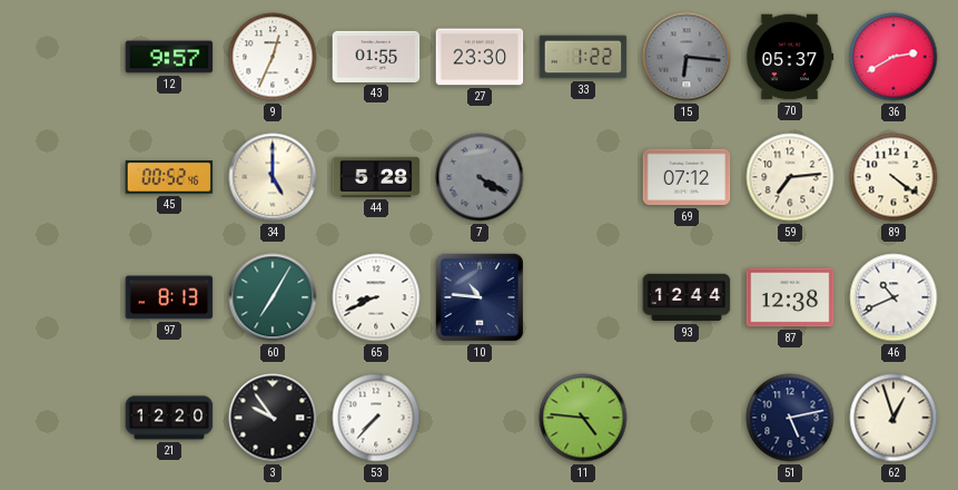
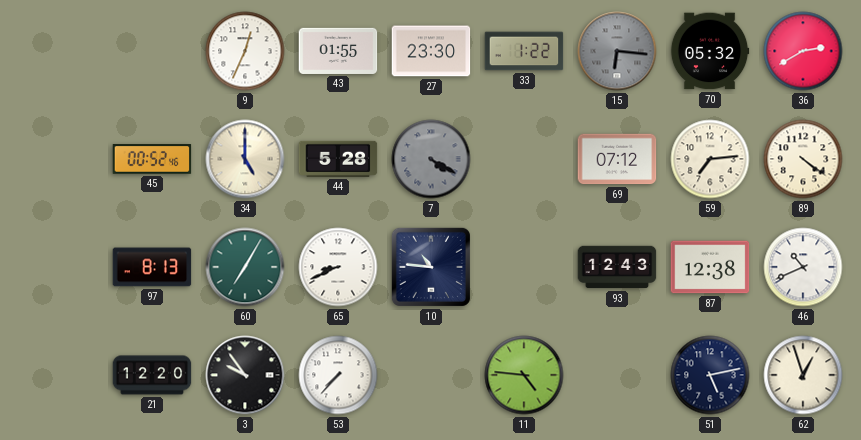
12: 9:57 -> none
70: 05:37 -> 05:32
93: 12:44 -> 12:43
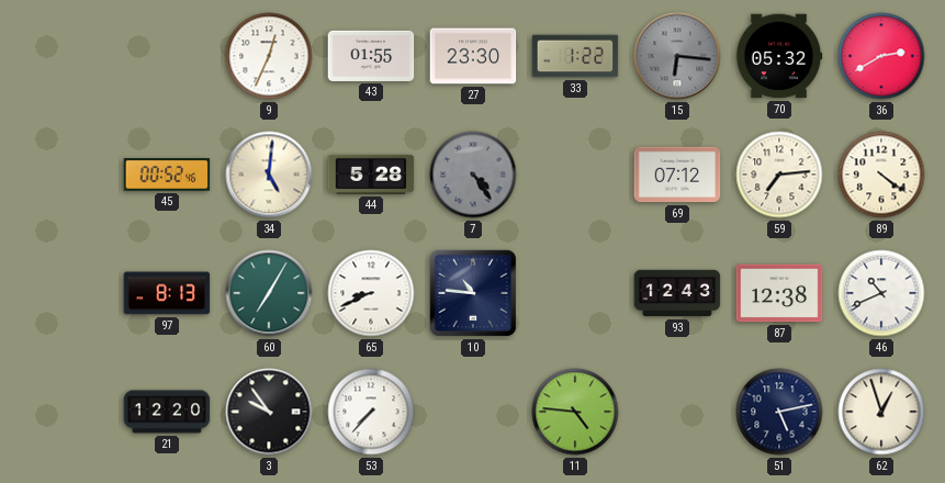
34: 5:00 -> 5:01
7: 4:20 -> 4:24
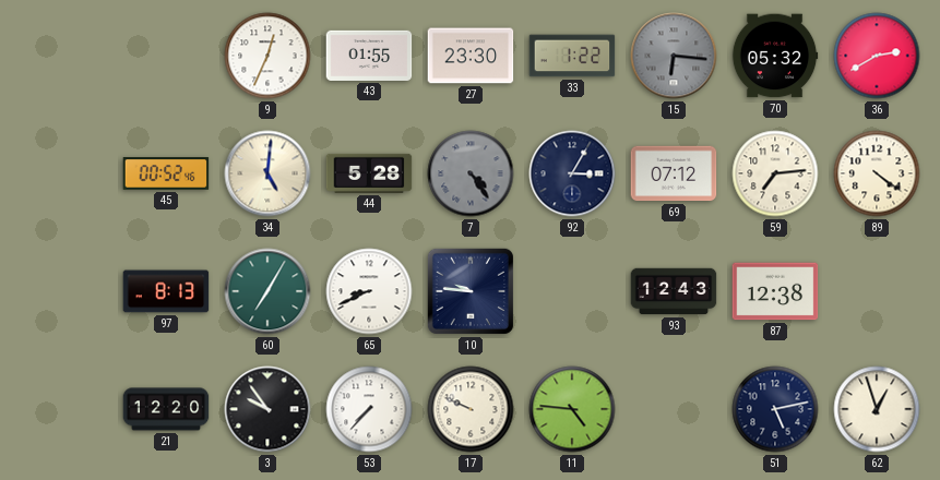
92: none -> 3:05
10: 10:46 -> 9:46
46: 10:41 -> none
17: none -> 9:49
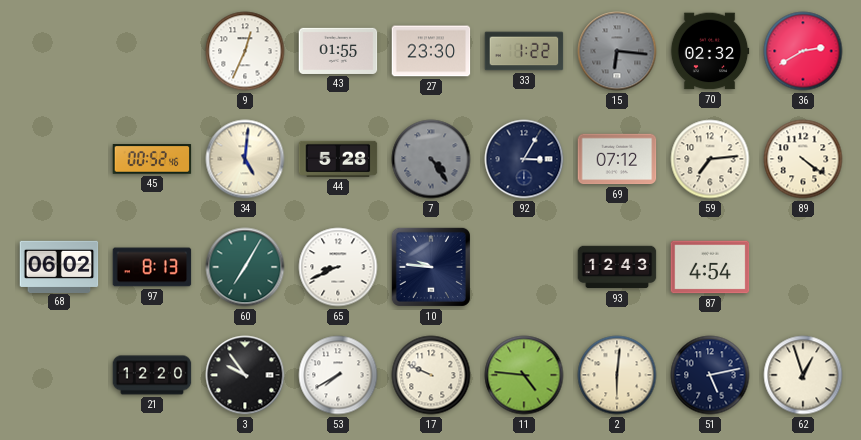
70: 05:32 -> 02:32
68: none -> 06:02
87: 12:38 -> 4:54
53: 7:37 -> 7:40
2: none -> 6:01
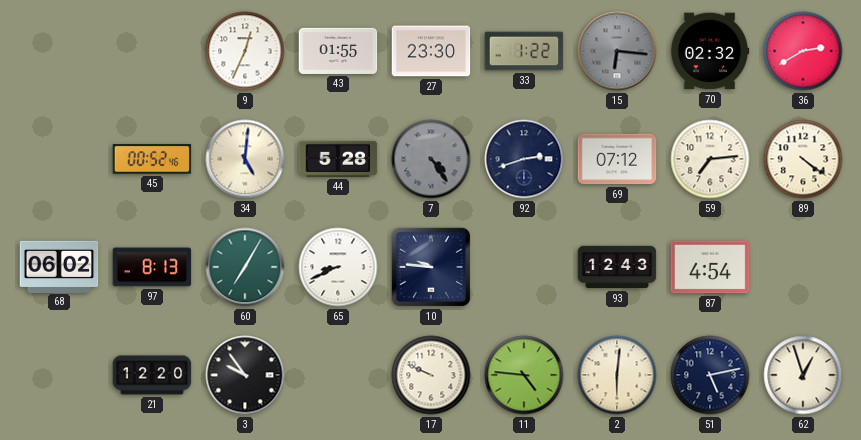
92: 3:05 -> 2:42
53: 7:40 -> none
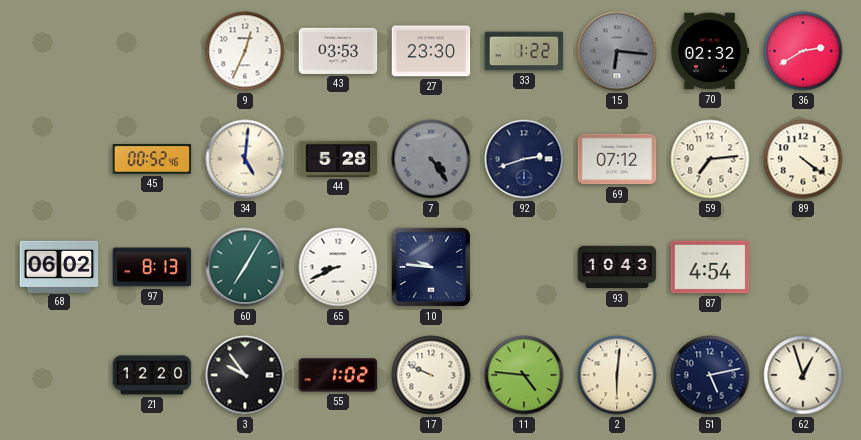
43: 01:55 -> 03:53
93: 12:43 -> 10:43
55: none -> 1:02
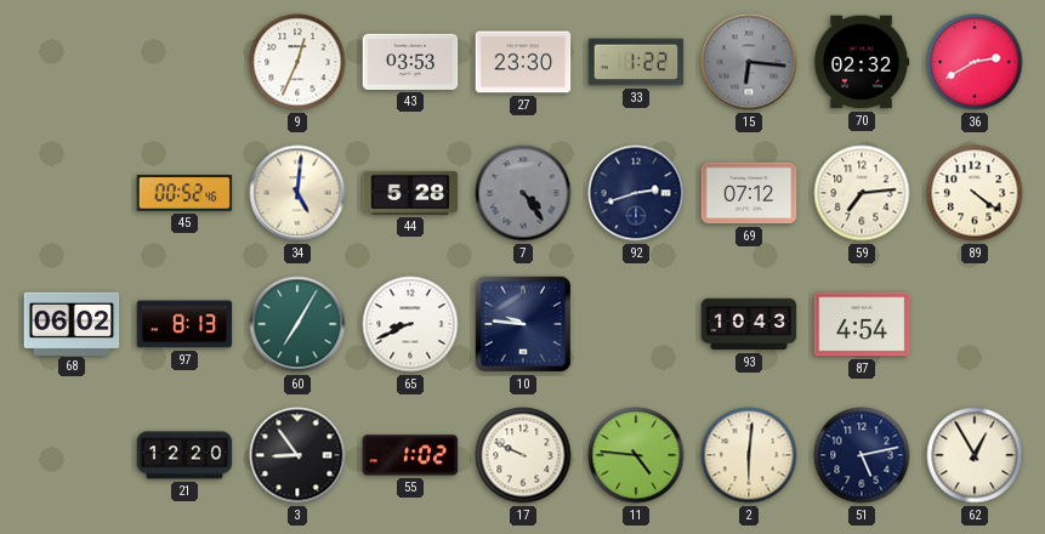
3: 9:54 -> 8:54
62: 12:57 -> 12:55
